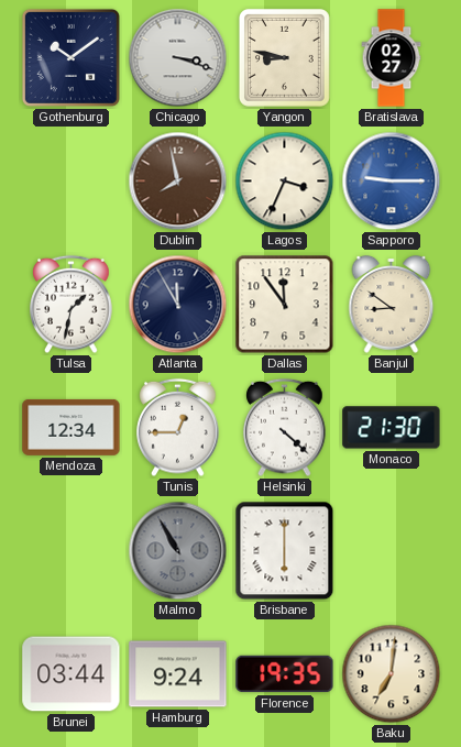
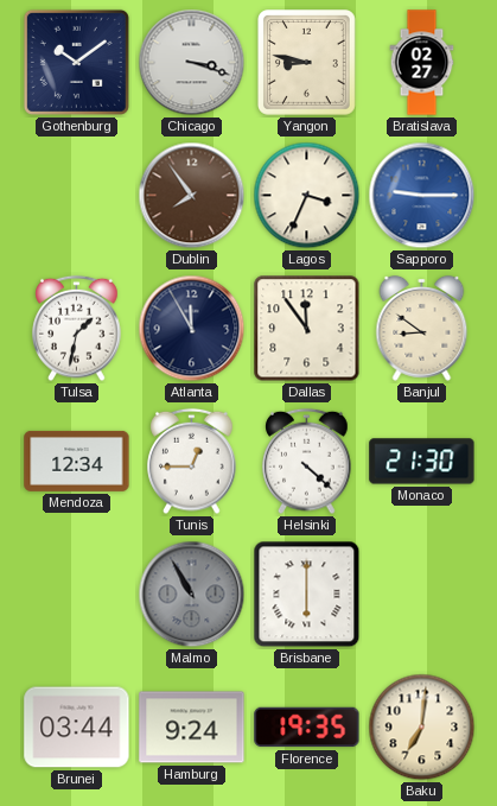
Dublin: 7:58 -> 7:54
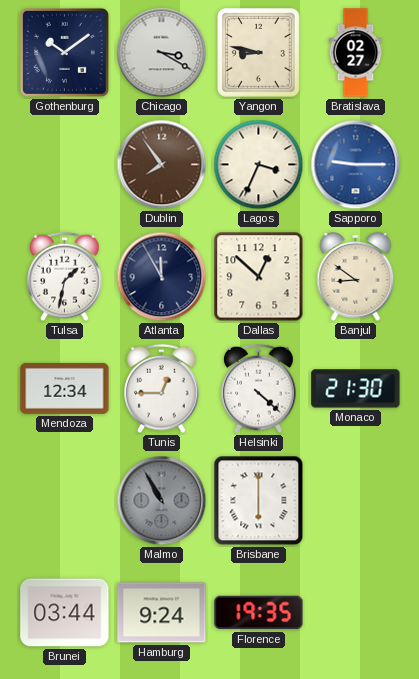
Chicago: 3:18 -> 3:20
Dallas: 11:54 -> 12:52
Baku: 7:01 -> none
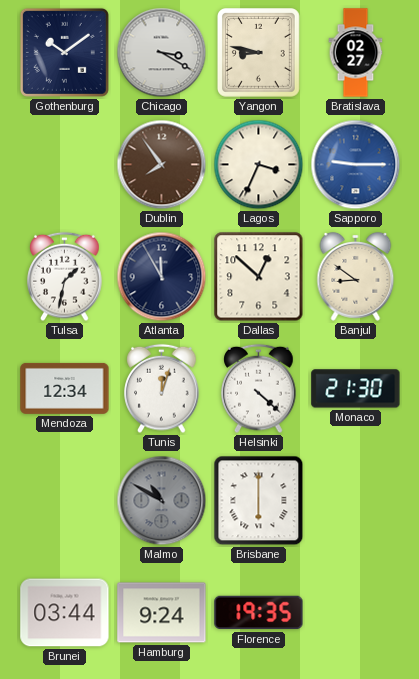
Tunis: 12:45 -> 12:03
Malmo: 10:55 -> 10:50
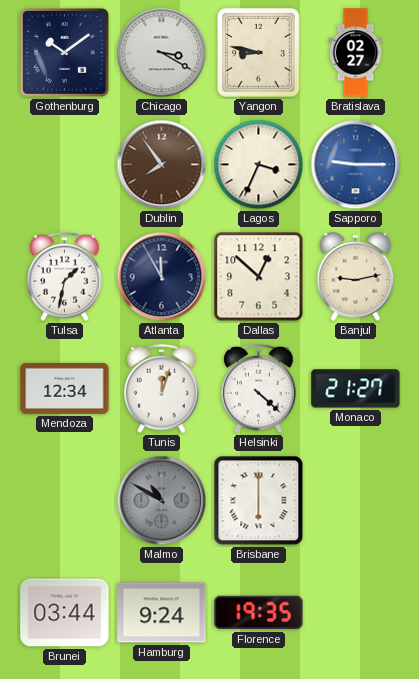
Banjul: 8:51 -> 9:13
Monaco: 21:30 -> 21:27
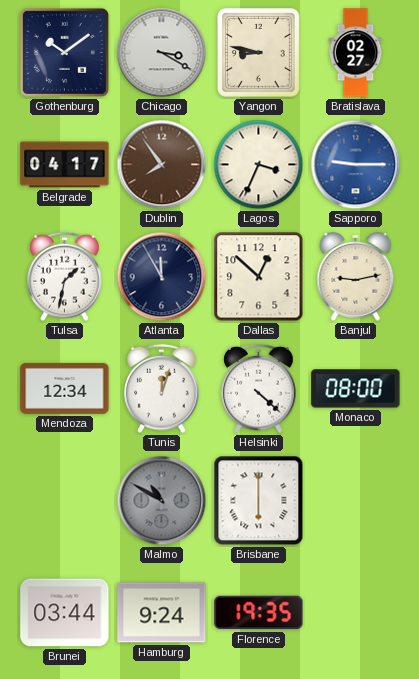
Belgrade: none -> 04:17
Monaco: 21:27 -> 08:00
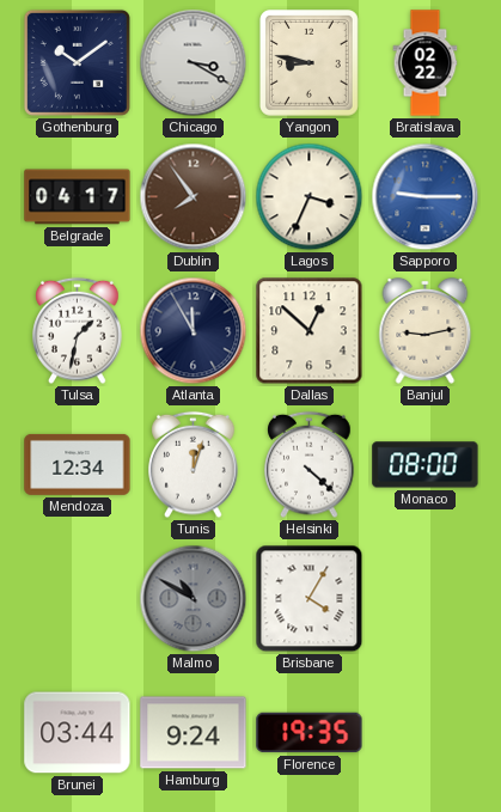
Bratislava: 02:27 -> 02:22
Brisbane: 6:00 -> 4:05
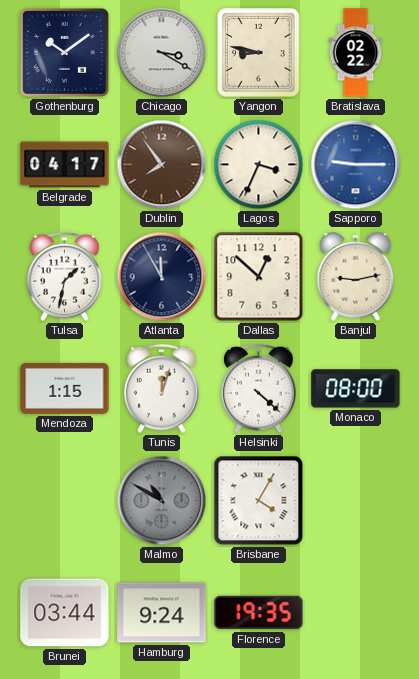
Mendoza: 12:34 -> 1:15
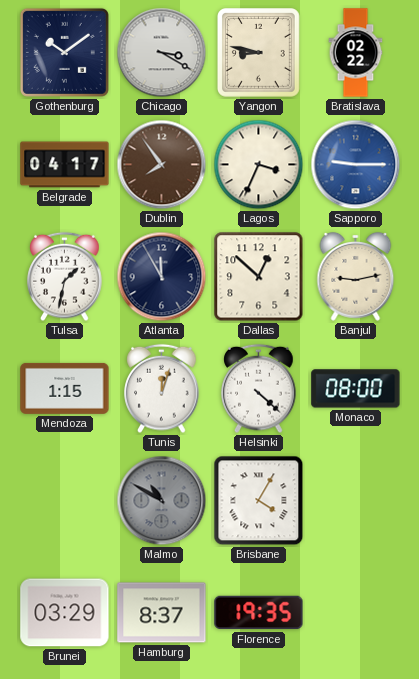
Brunei: 03:44 -> 03:29
Hamburg: 9:24 -> 8:37
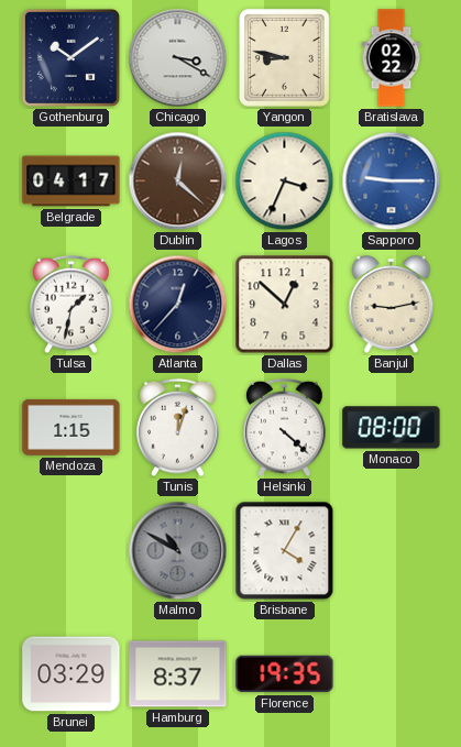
Dublin: 7:54 -> 12:22
Atlanta: 11:55 -> 12:37
